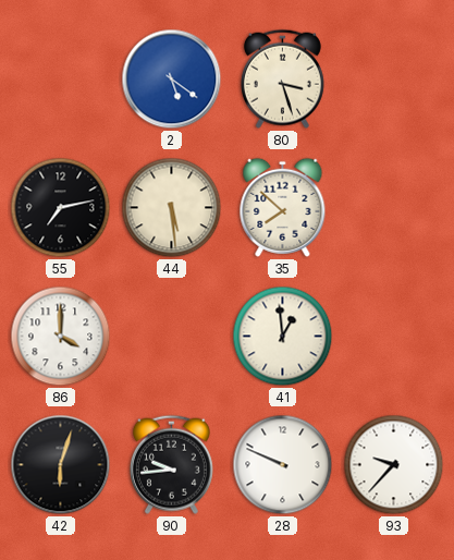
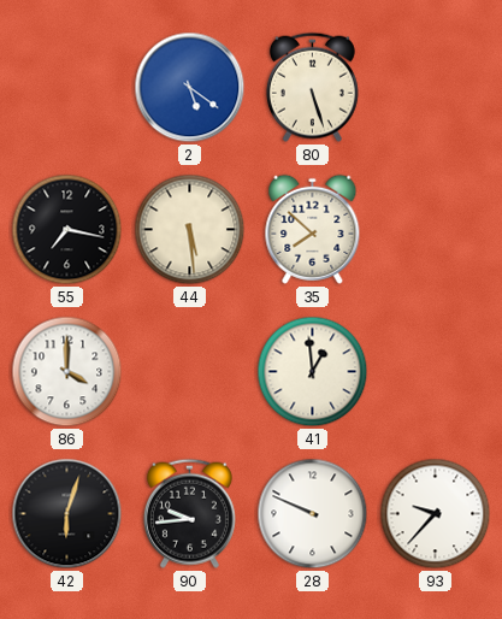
80: 3:27 -> 5:27
55: 7:13 -> 7:17
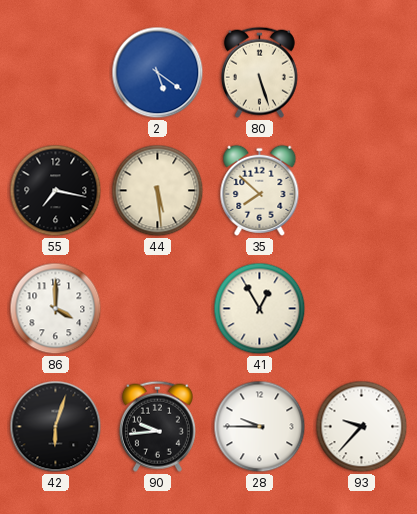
41: 12:59 -> 12:55
28: 9:49 -> 9:45
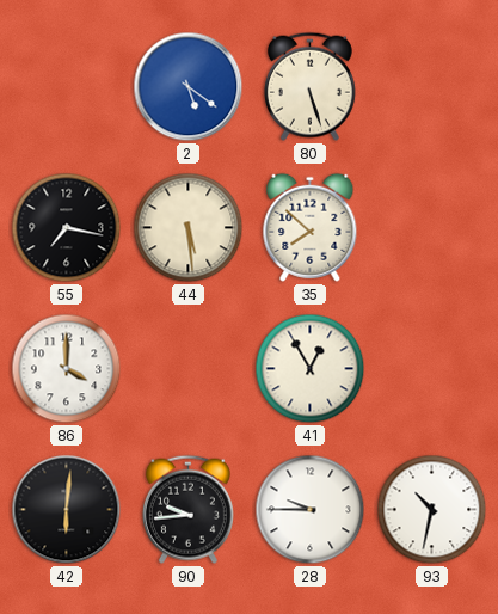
42: 6:03 -> 6:01
93: 9:37 -> 10:32
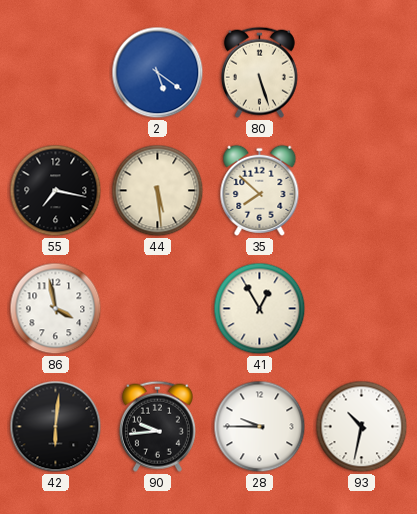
86: 4:00 -> 3:58
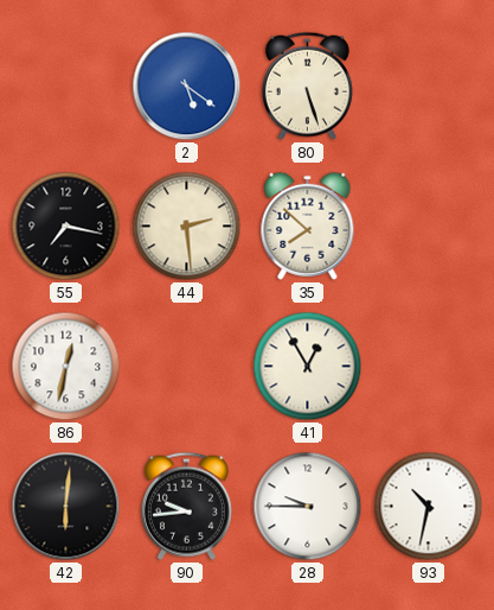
44: 5:29 -> 2:29
86: 3:58 -> 12:32
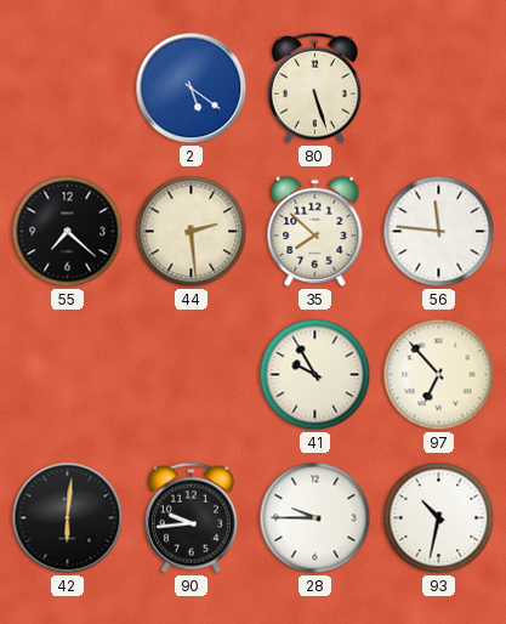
55: 7:17 -> 7:22
56: none -> 11:46
86: 12:32 -> none
41: 12:55 -> 9:55
97: none -> 6:53
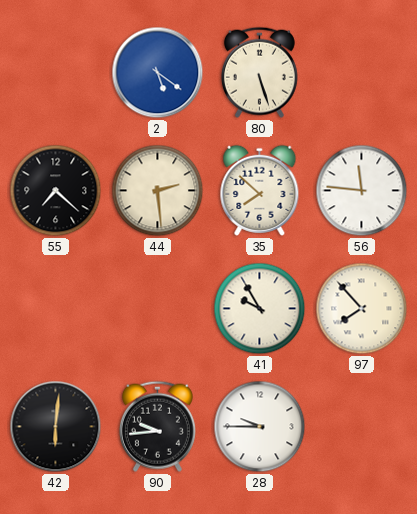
97: 6:53 -> 7:53
93: 10:32 -> none
